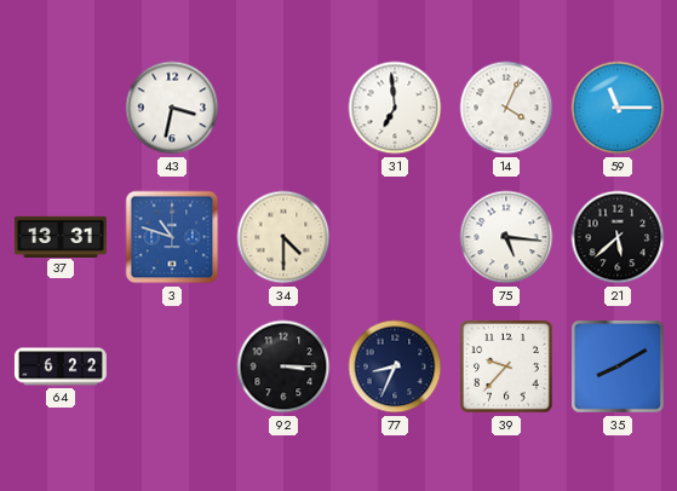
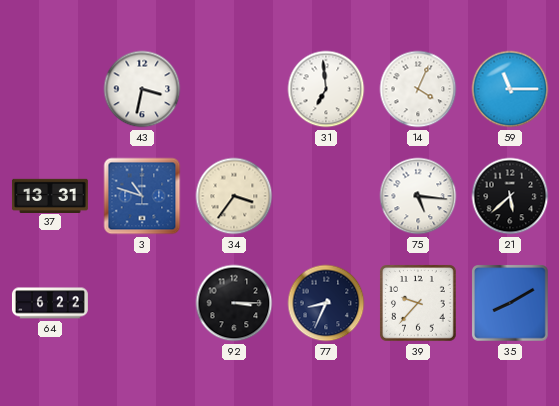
34: 4:30 -> 3:36
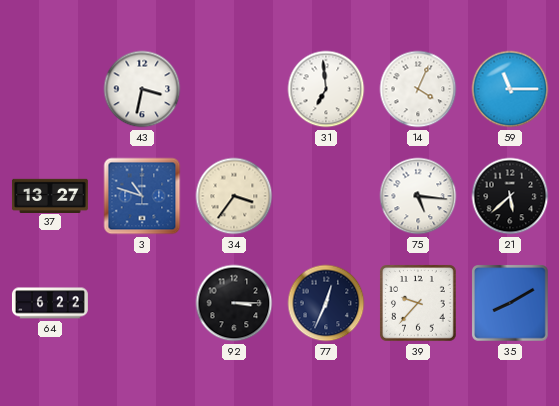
37: 13:31 -> 13:27
77: 8:34 -> 12:34
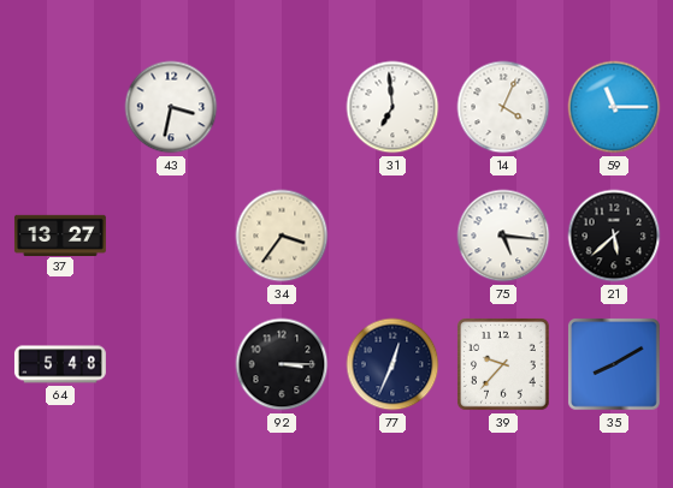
3: 10:48 -> none
64: 6:22 -> 5:48
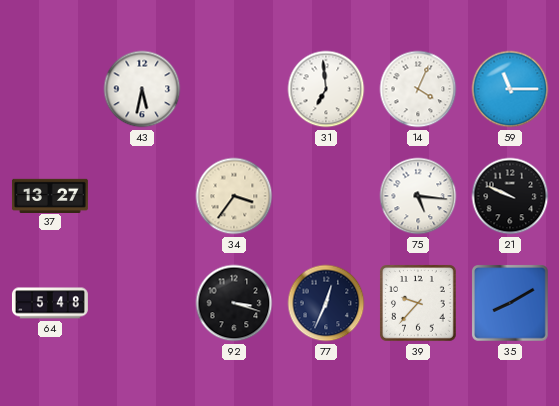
43: 3:32 -> 5:32
21: 5:38 -> 9:49
92: 3:15 -> 3:18
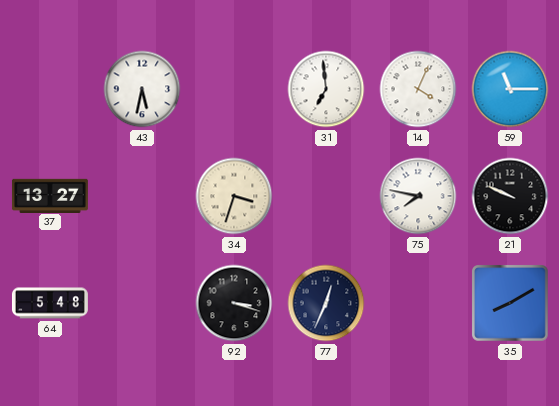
34: 3:36 -> 3:33
75: 5:16 -> 7:47
39: 9:37 -> none
